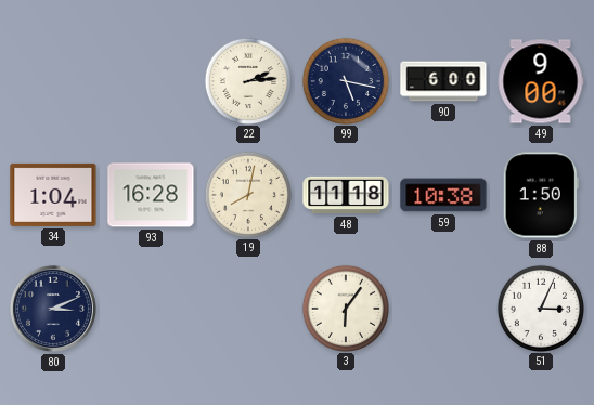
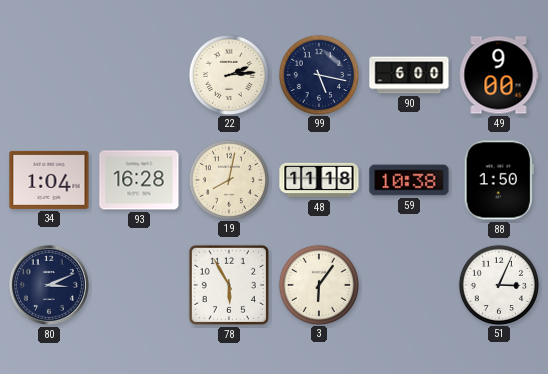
78: none -> 5:55
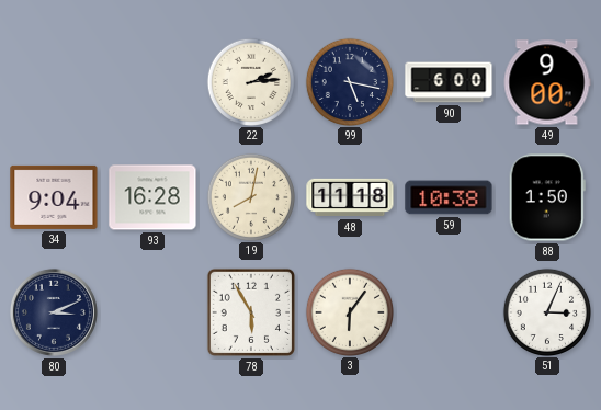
34: 1:04 -> 9:04
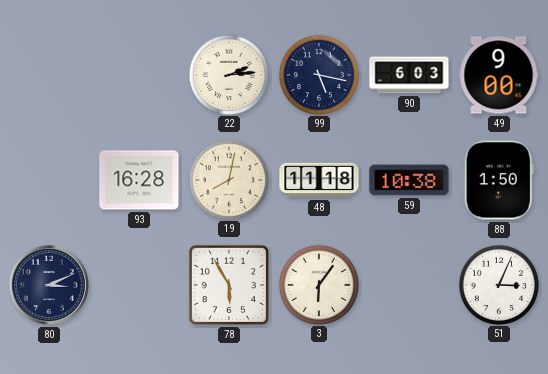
90: 6:00 -> 6:03
34: 9:04 -> none
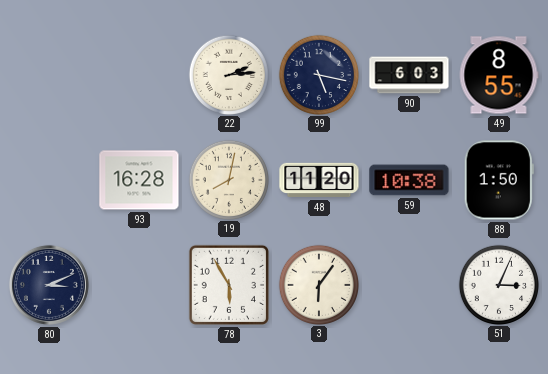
49: 9:00 -> 8:55
48: 11:18 -> 11:20
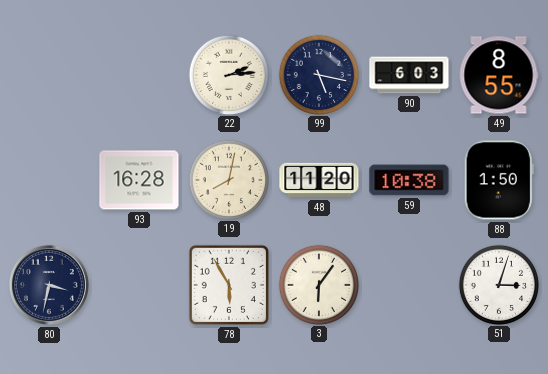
80: 3:11 -> 3:32
51: 3:04 -> 3:03
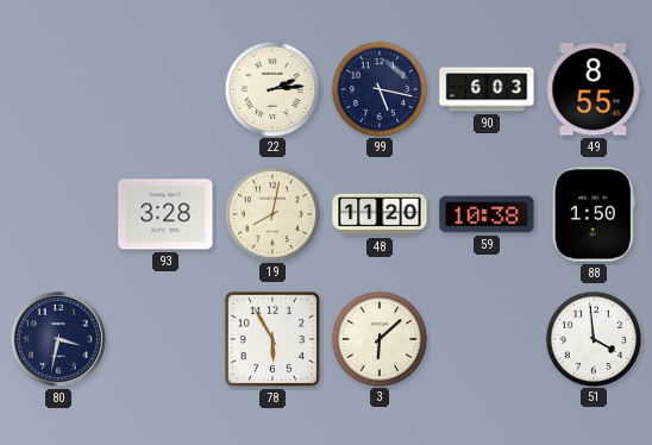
93: 16:28 -> 3:28
3: 6:06 -> 6:08
51: 3:03 -> 3:59
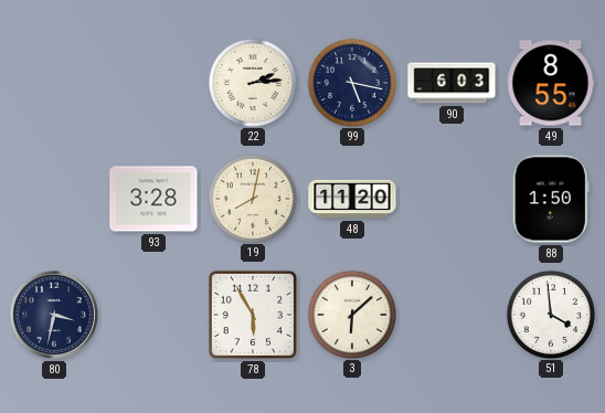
59: 10:38 -> none
